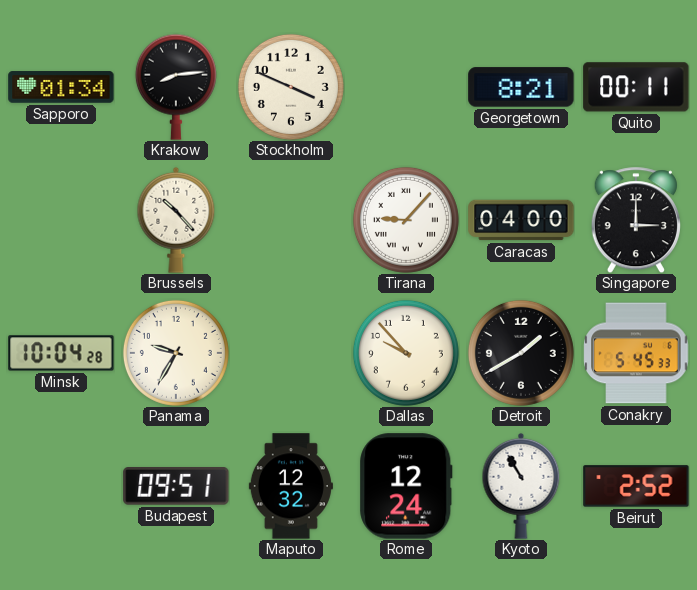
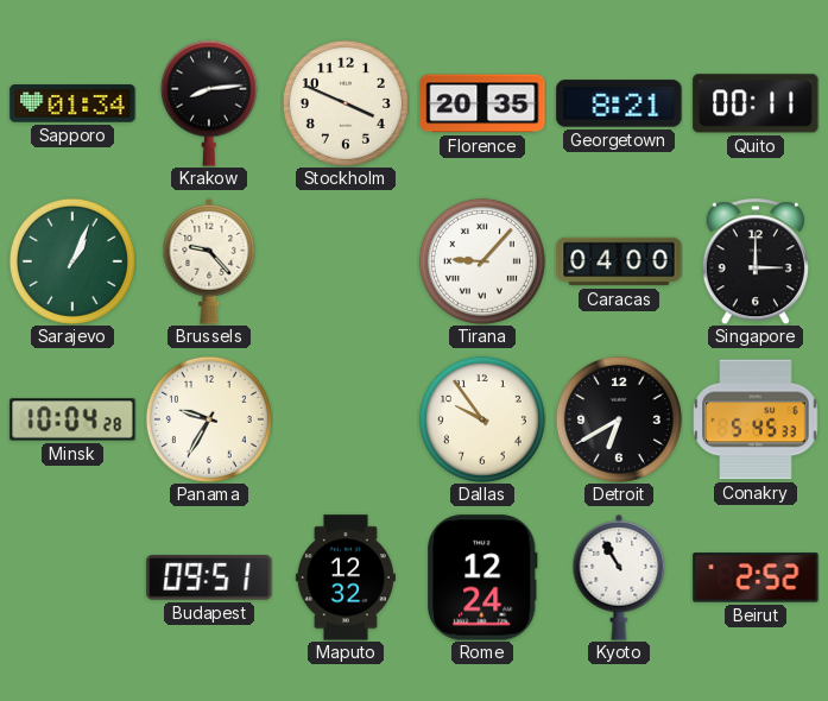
Florence: none -> 20:35
Sarajevo: none -> 1:04
Brussels: 10:23 -> 9:23
Dallas: 9:53 -> 9:54
Detroit: 1:40 -> 6:40
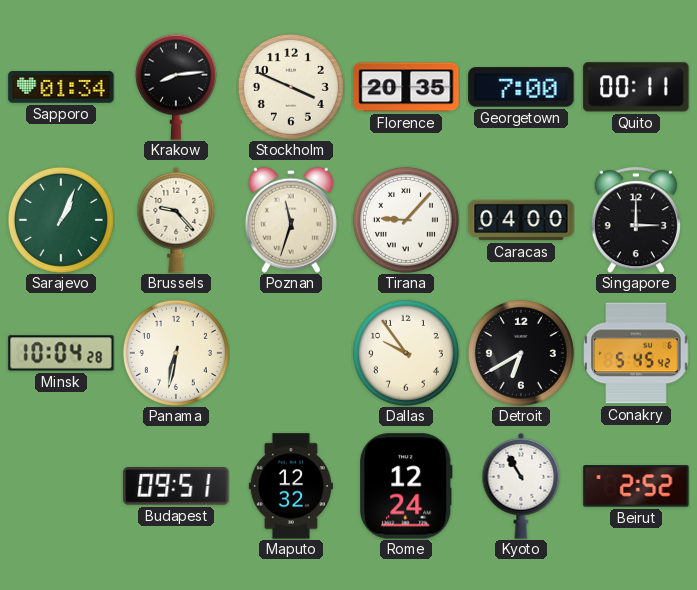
Georgetown: 8:21 -> 7:00
Poznan: none -> 11:33
Panama: 9:35 -> 6:32
Conakry: 5:45:33 -> 5:45:42
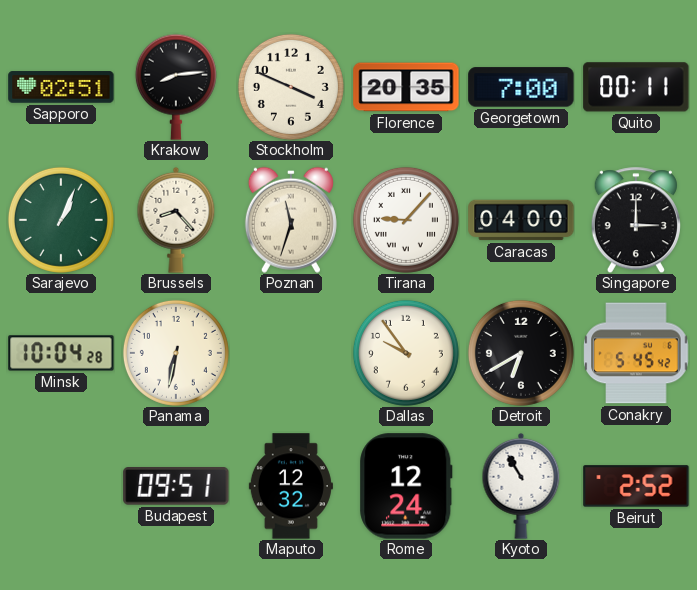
Sapporo: 01:34 -> 02:51
Brussels: 9:23 -> 8:23
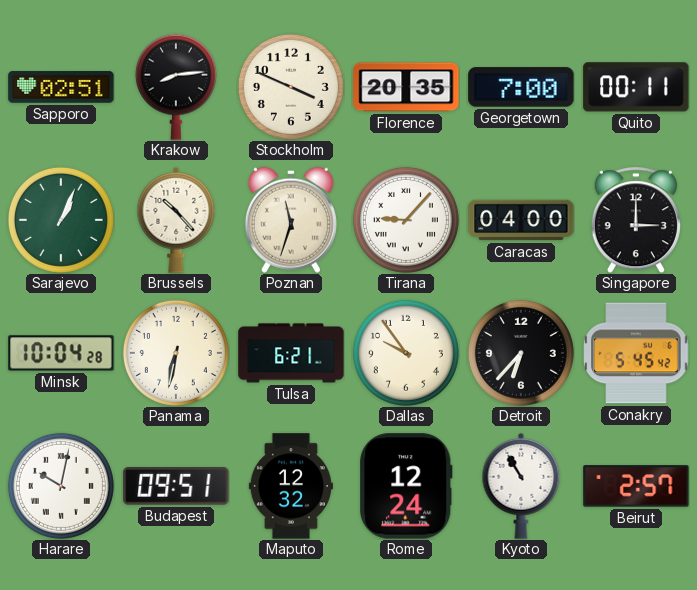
Brussels: 8:23 -> 10:23
Tulsa: none -> 6:21
Detroit: 6:40 -> 6:37
Harare: none -> 10:02
Beirut: 2:52 -> 2:57
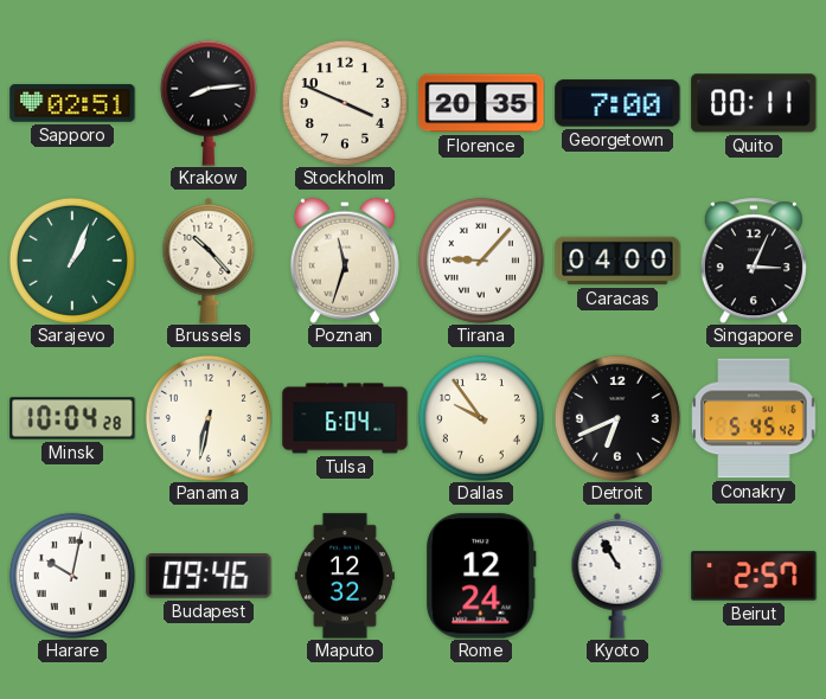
Singapore: 3:00 -> 3:04
Tulsa: 6:21 -> 6:04
Detroit: 6:37 -> 6:41
Budapest: 09:51 -> 09:46
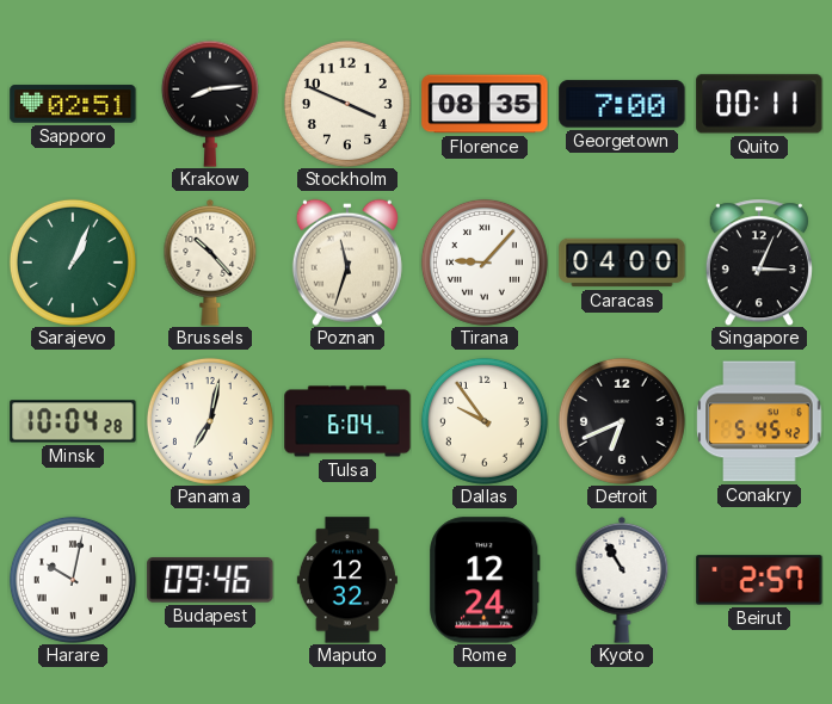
Florence: 20:35 -> 08:35
Panama: 6:32 -> 7:02
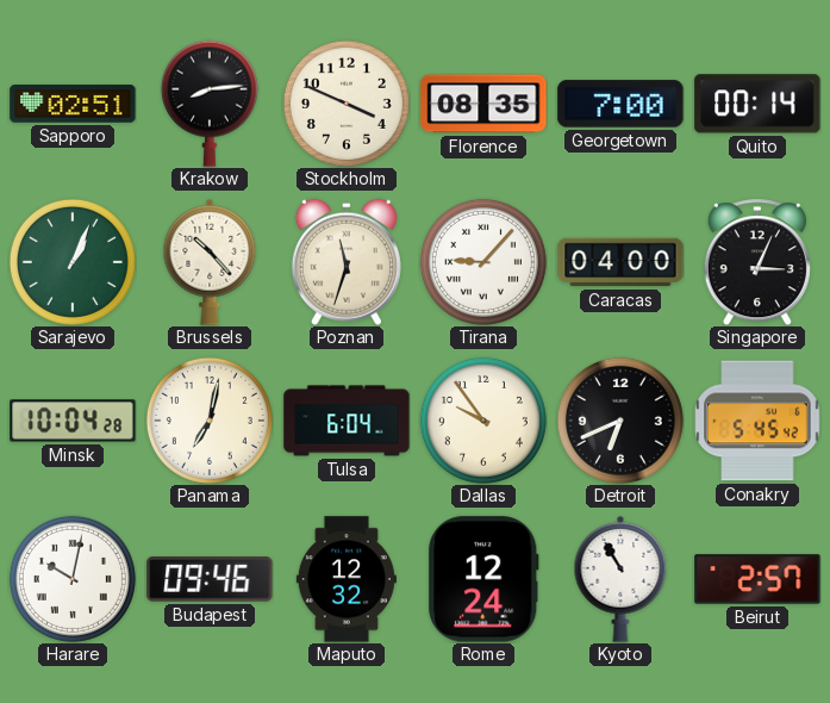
Quito: 00:11 -> 00:14
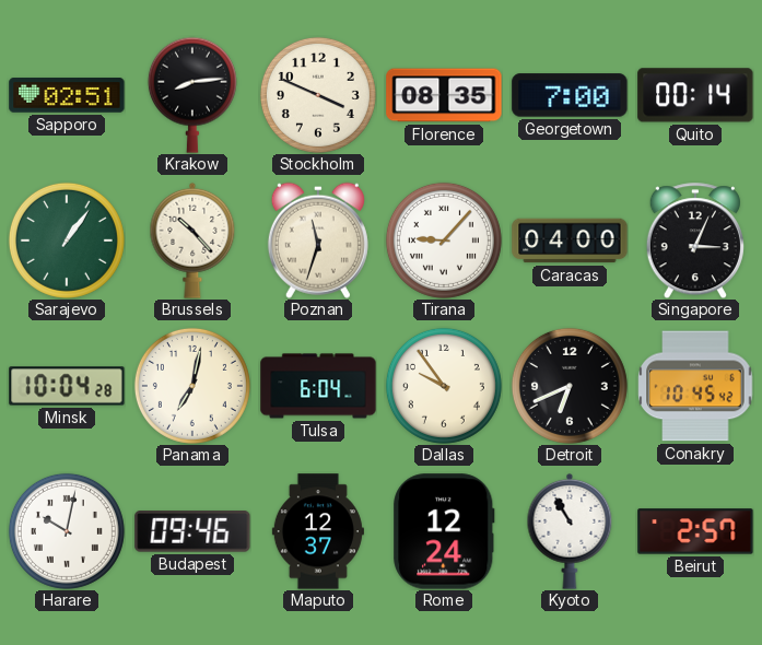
Sarajevo: 1:04 -> 1:06
Conakry: 5:45 -> 10:45
Maputo: 12:32 -> 12:37
